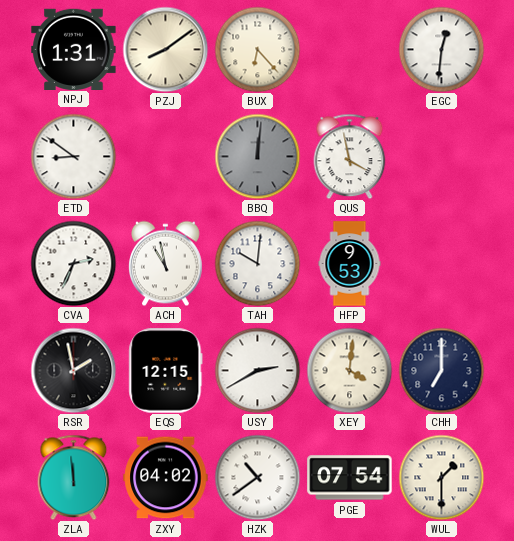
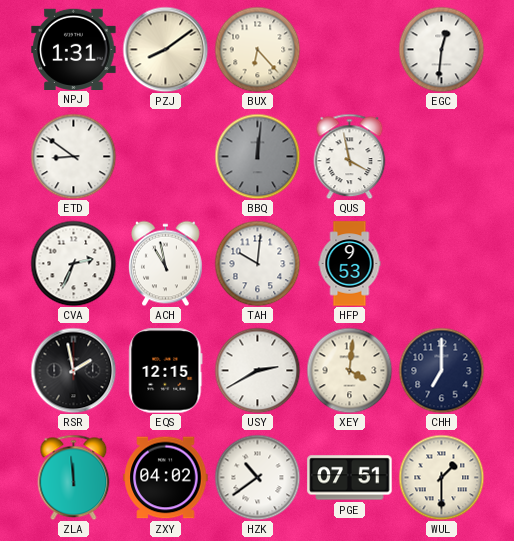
PGE: 07:54 -> 07:51
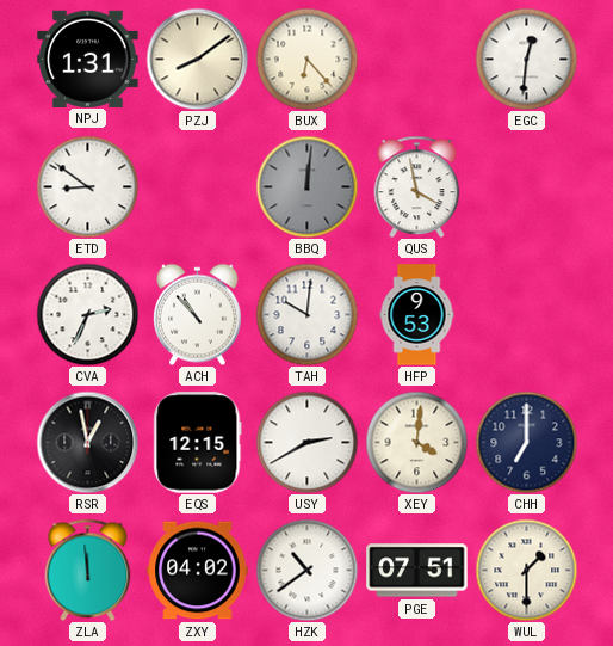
ACH: 10:58 -> 10:53
RSR: 1:58 -> 12:58
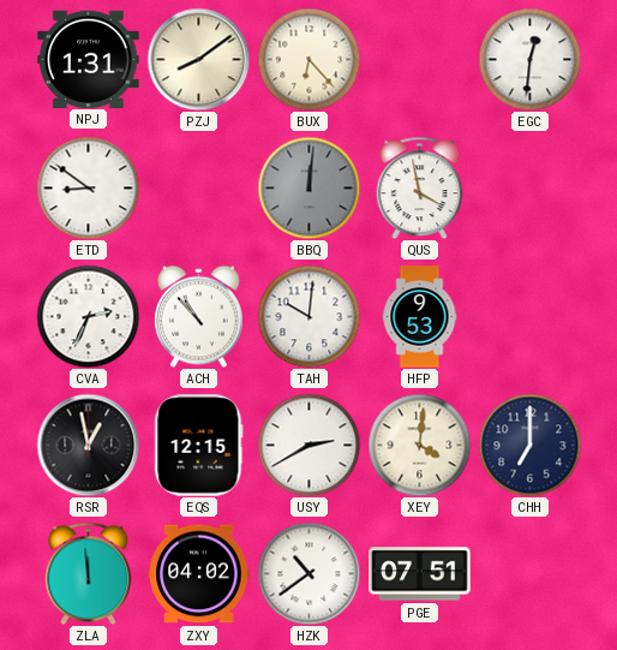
WUL: 1:30 -> none
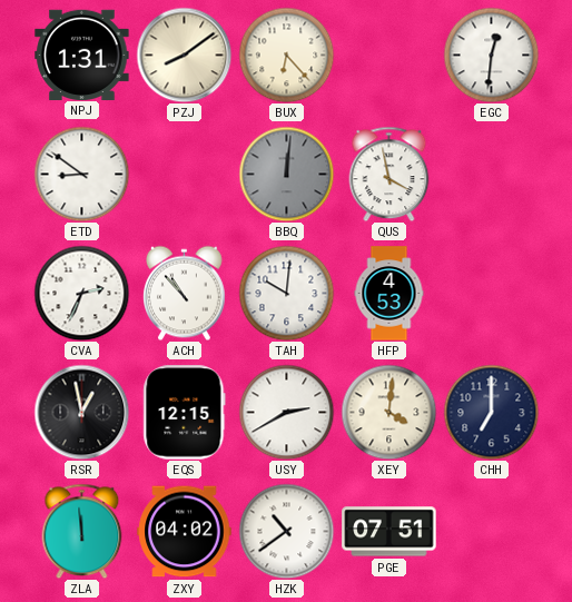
HFP: 9:53 -> 4:53
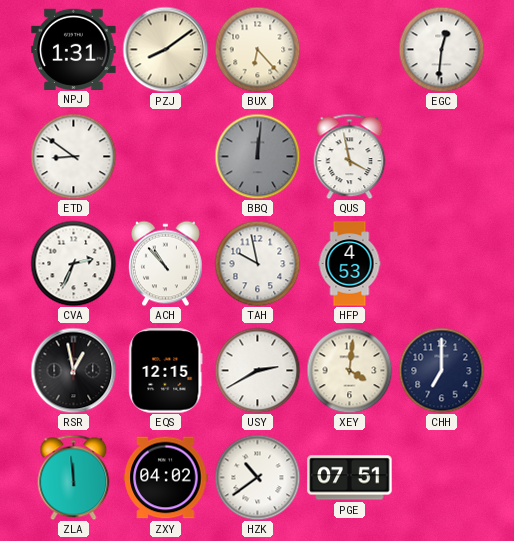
TAH: 10:01 -> 9:58
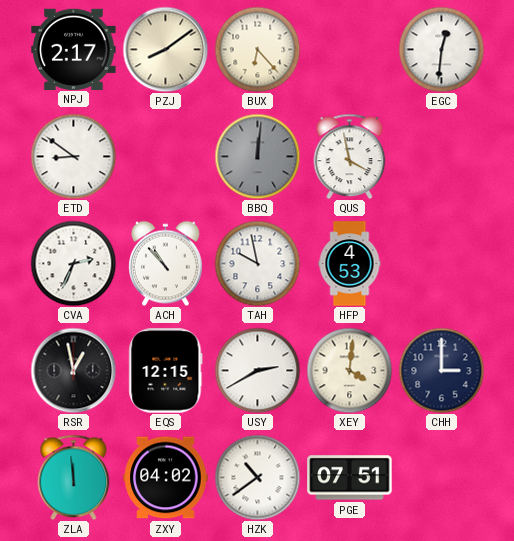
NPJ: 1:31 -> 2:17
CHH: 7:00 -> 3:00
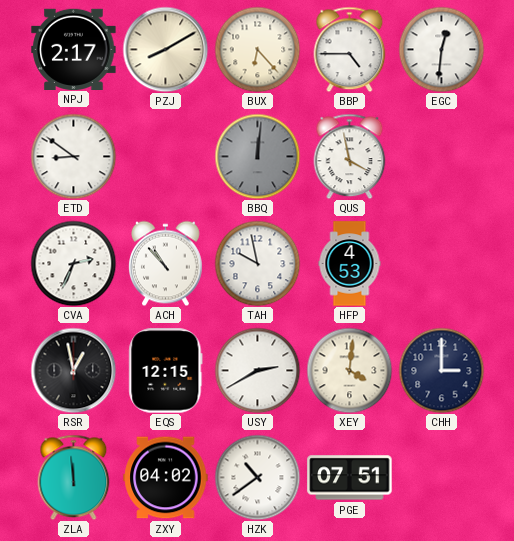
PZJ: 8:09 -> 8:10
BBP: none -> 4:45
